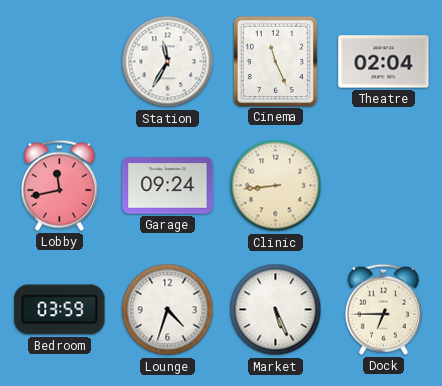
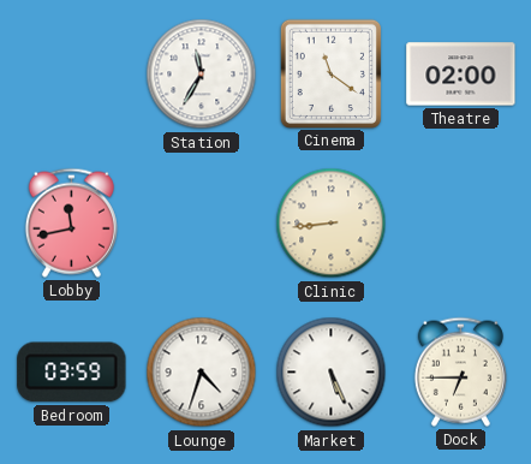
Cinema: 11:26 -> 11:21
Theatre: 02:04 -> 02:00
Garage: 09:24 -> none
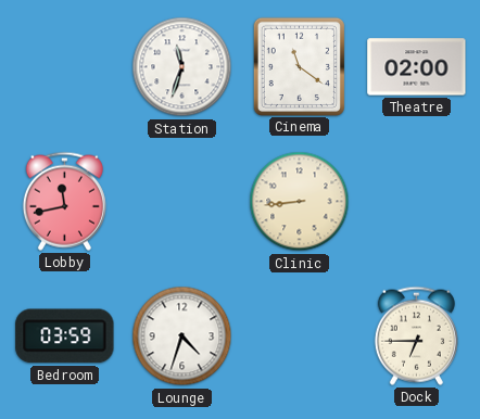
Station: 11:35 -> 11:33
Market: 5:26 -> none
